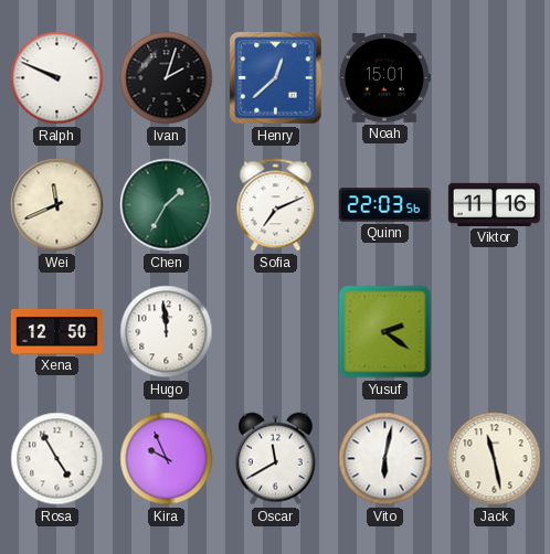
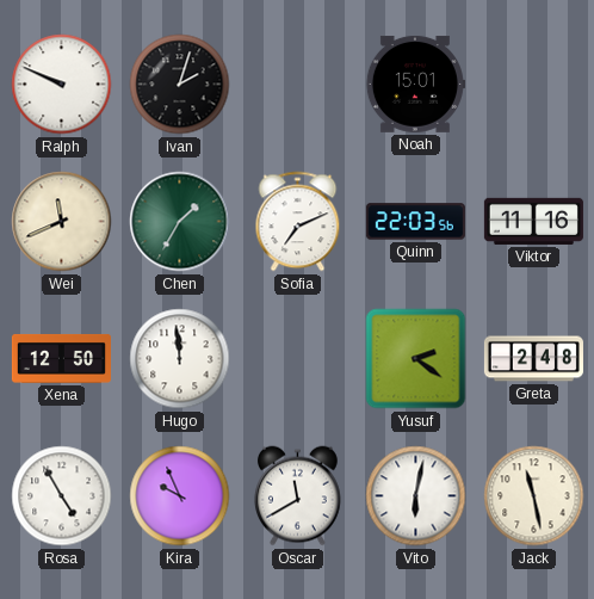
Henry: 12:38 -> none
Greta: none -> 2:48
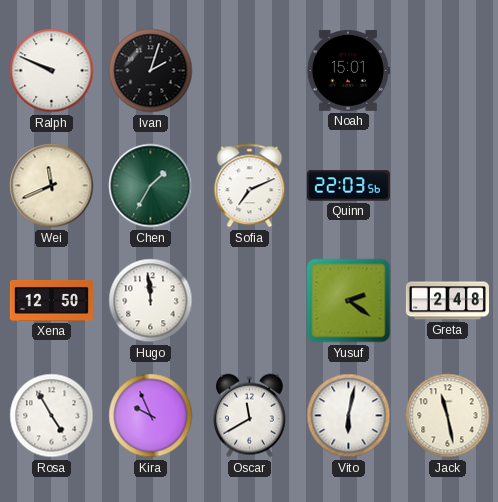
Viktor: 11:16 -> none
